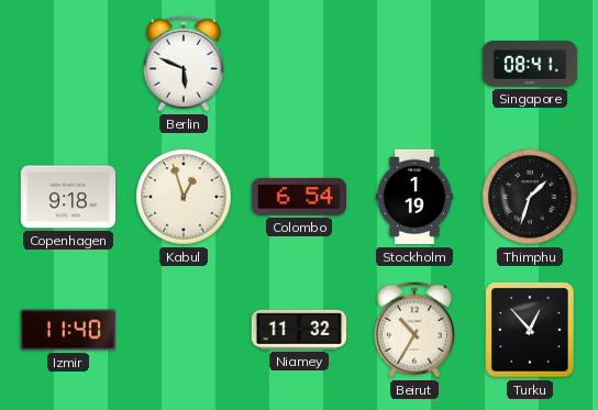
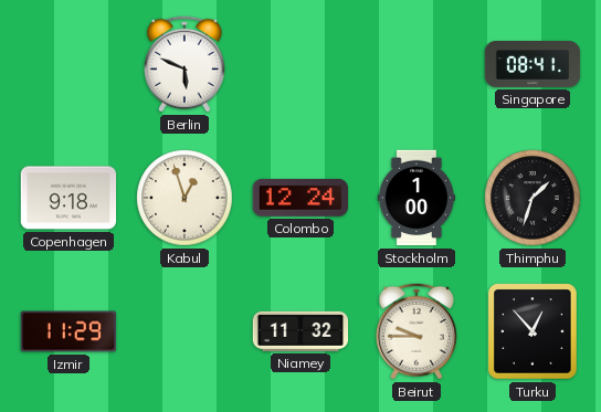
Colombo: 6:54 -> 12:24
Stockholm: 1:19 -> 1:00
Izmir: 11:40 -> 11:29
Beirut: 10:35 -> 9:45
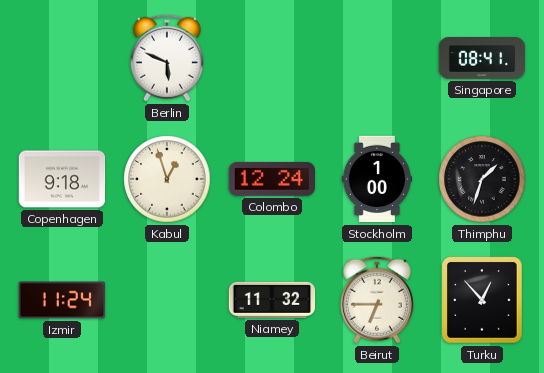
Izmir: 11:29 -> 11:24
Beirut: 9:45 -> 6:45
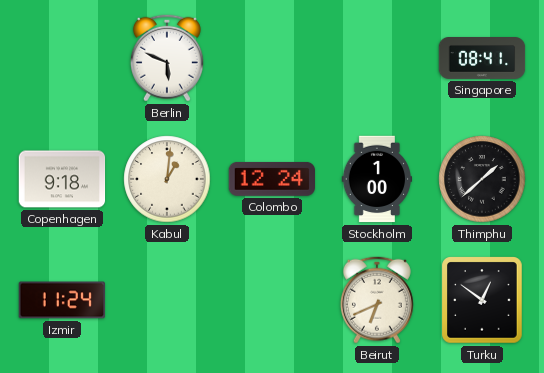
Kabul: 12:57 -> 1:01
Thimphu: 1:33 -> 1:38
Niamey: 11:32 -> none
Beirut: 6:45 -> 6:41
Turku: 12:53 -> 12:51
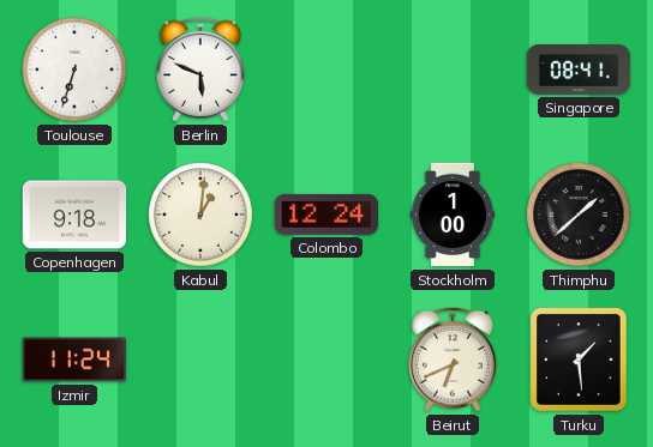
Toulouse: none -> 6:33
Turku: 12:51 -> 1:29
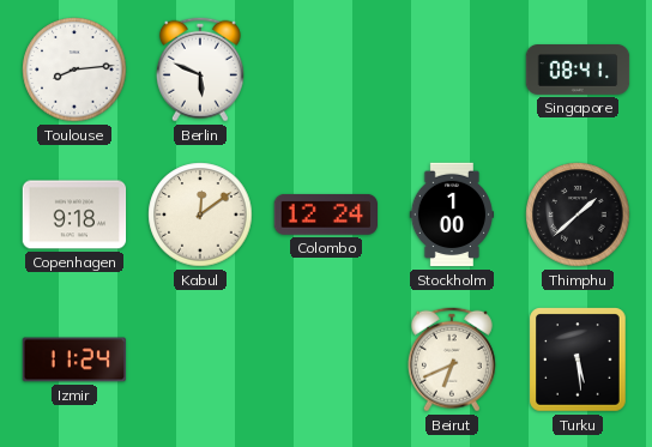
Toulouse: 6:33 -> 8:14
Kabul: 1:01 -> 12:09
Turku: 1:29 -> 5:29
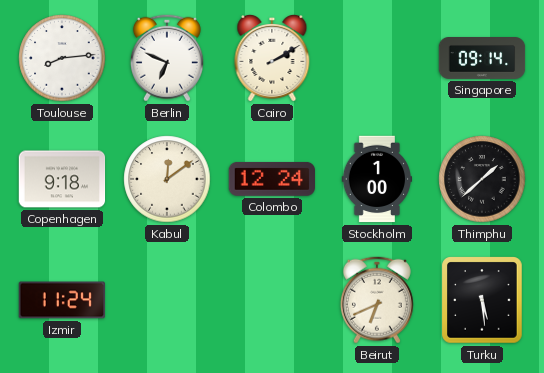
Berlin: 5:49 -> 6:49
Cairo: none -> 2:10
Singapore: 08:41 -> 09:14
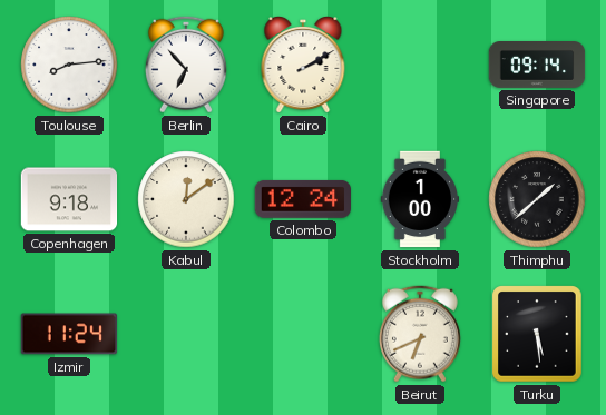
Berlin: 6:49 -> 6:53
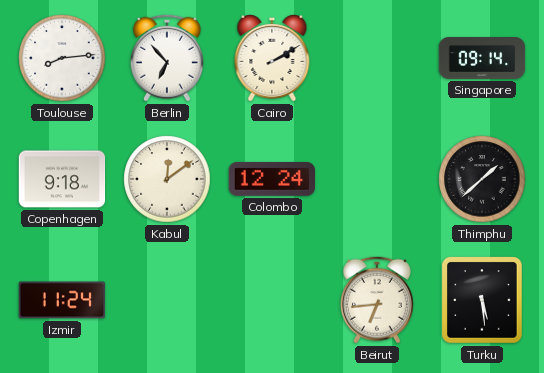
Stockholm: 1:00 -> none
Beirut: 6:41 -> 6:44
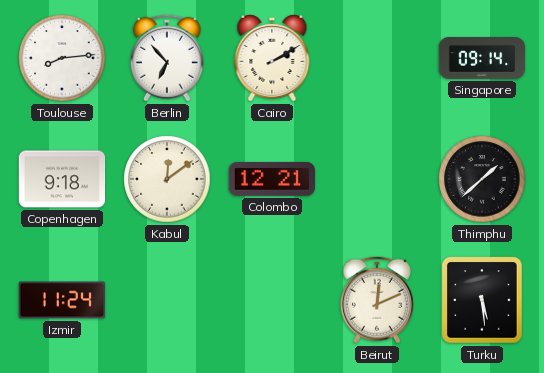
Colombo: 12:24 -> 12:21
Beirut: 6:44 -> 12:11
